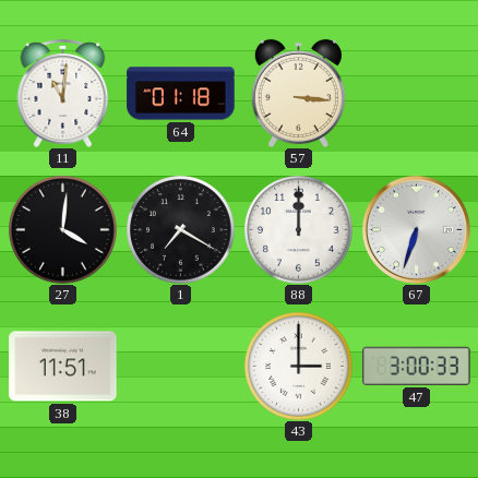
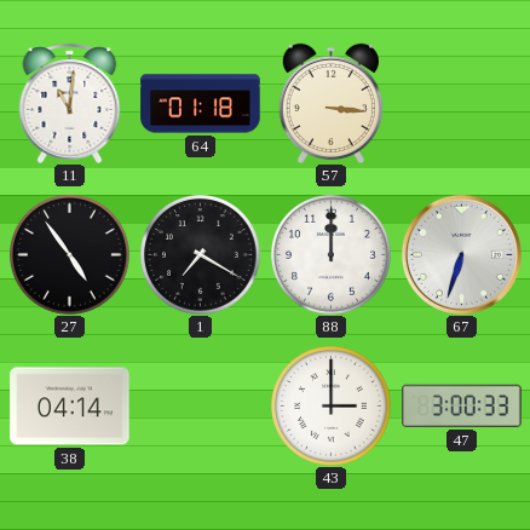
27: 4:01 -> 4:54
38: 11:51 -> 04:14
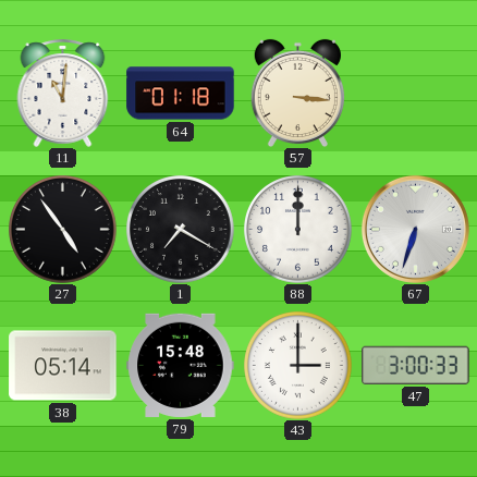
38: 04:14 -> 05:14
79: none -> 15:48
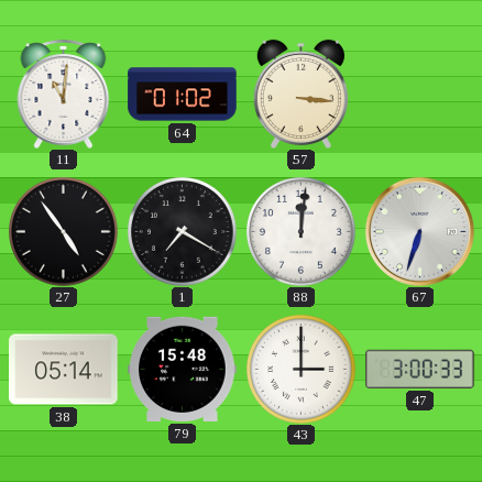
64: 01:18 -> 01:02
88: 12:00 -> 12:01
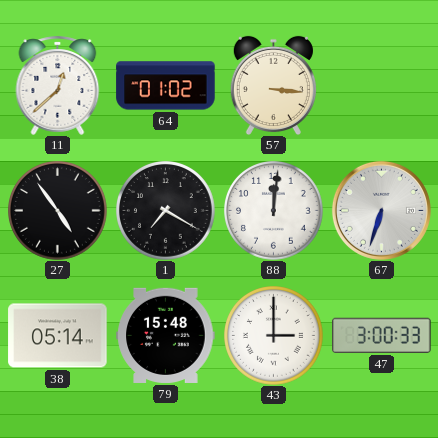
11: 11:01 -> 12:38
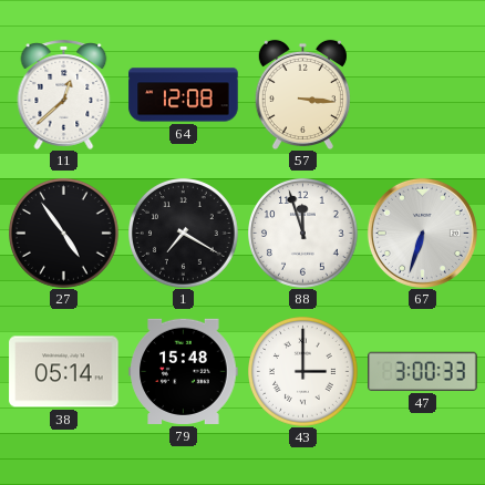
64: 01:02 -> 12:08
88: 12:01 -> 11:57
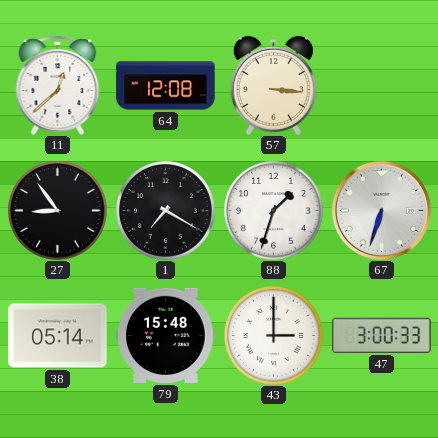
27: 4:54 -> 8:54
88: 11:57 -> 1:33
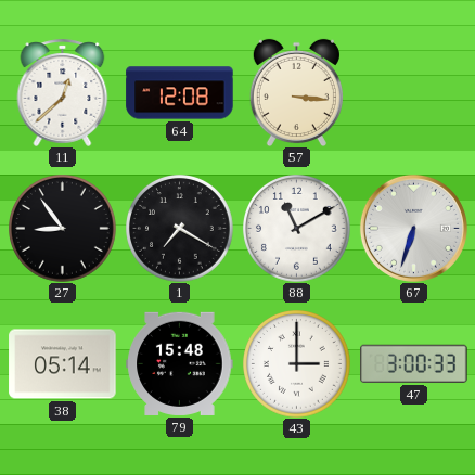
88: 1:33 -> 11:10
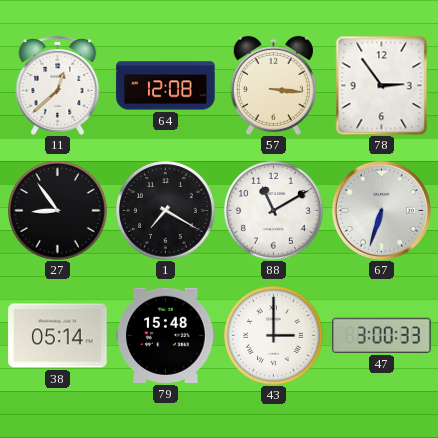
78: none -> 2:54
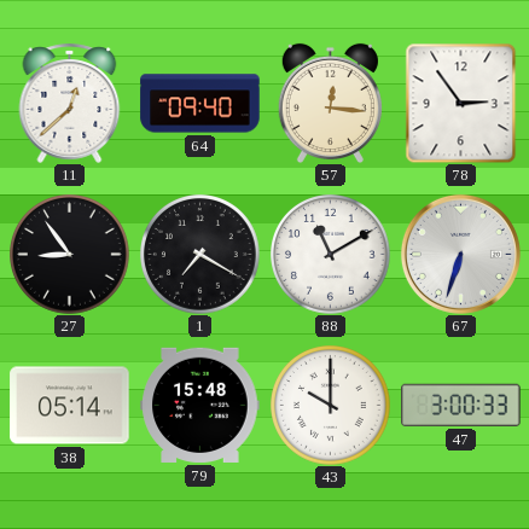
64: 12:08 -> 09:40
57: 3:16 -> 12:16
43: 3:00 -> 10:00
